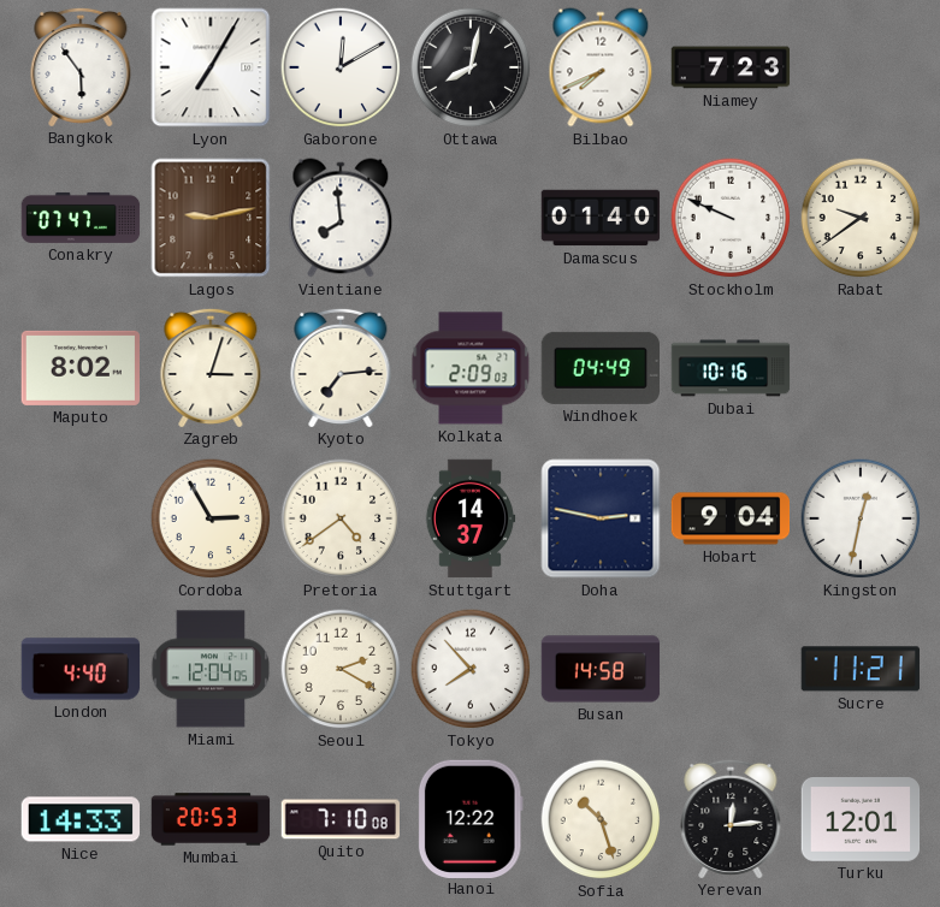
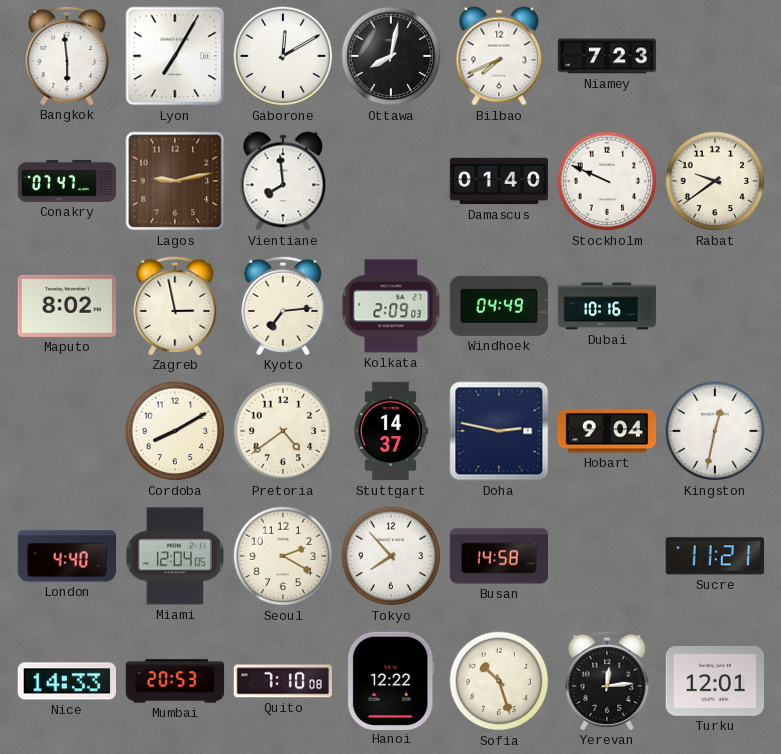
Bangkok: 5:54 -> 5:59
Zagreb: 3:03 -> 2:58
Cordoba: 2:55 -> 8:10
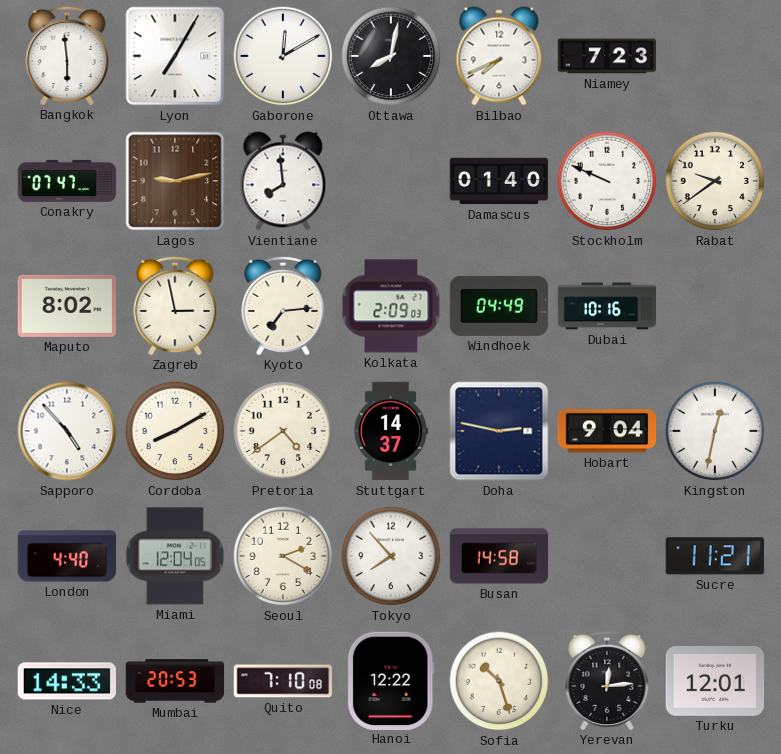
Sapporo: none -> 4:53
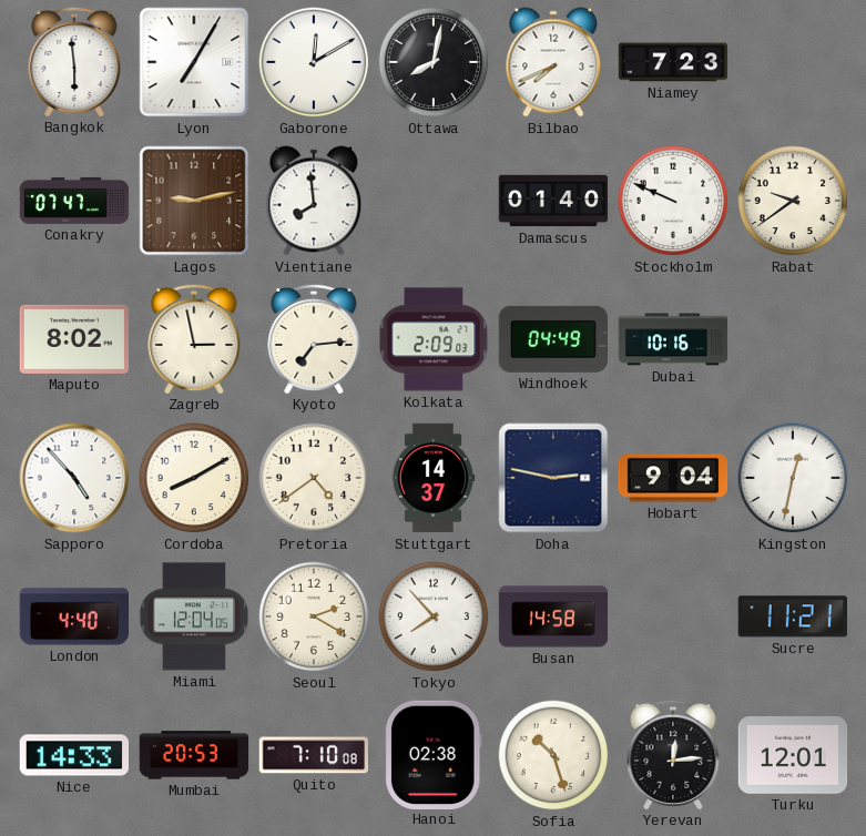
Hanoi: 12:22 -> 02:38
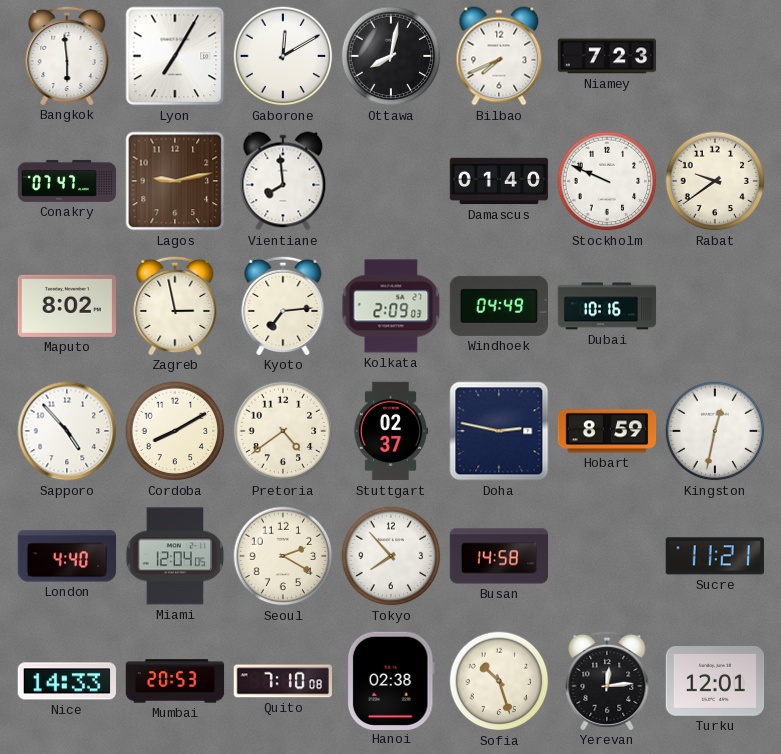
Stuttgart: 14:37 -> 02:37
Hobart: 9:04 -> 8:59
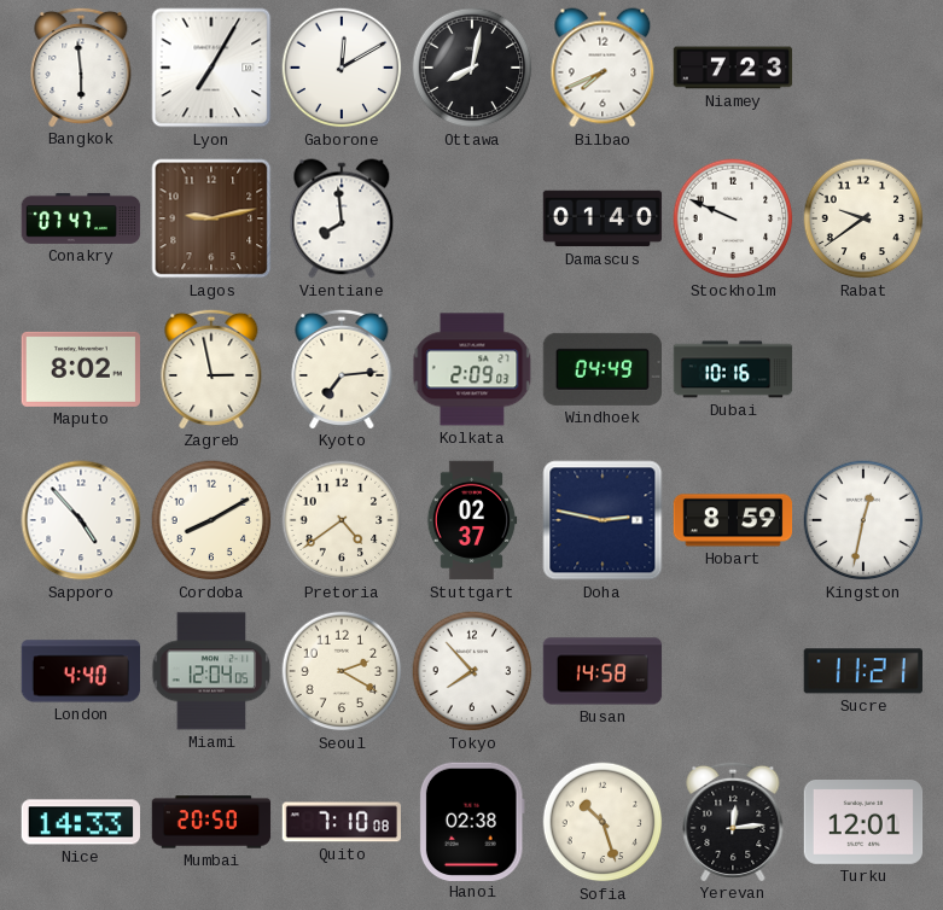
Mumbai: 20:53 -> 20:50
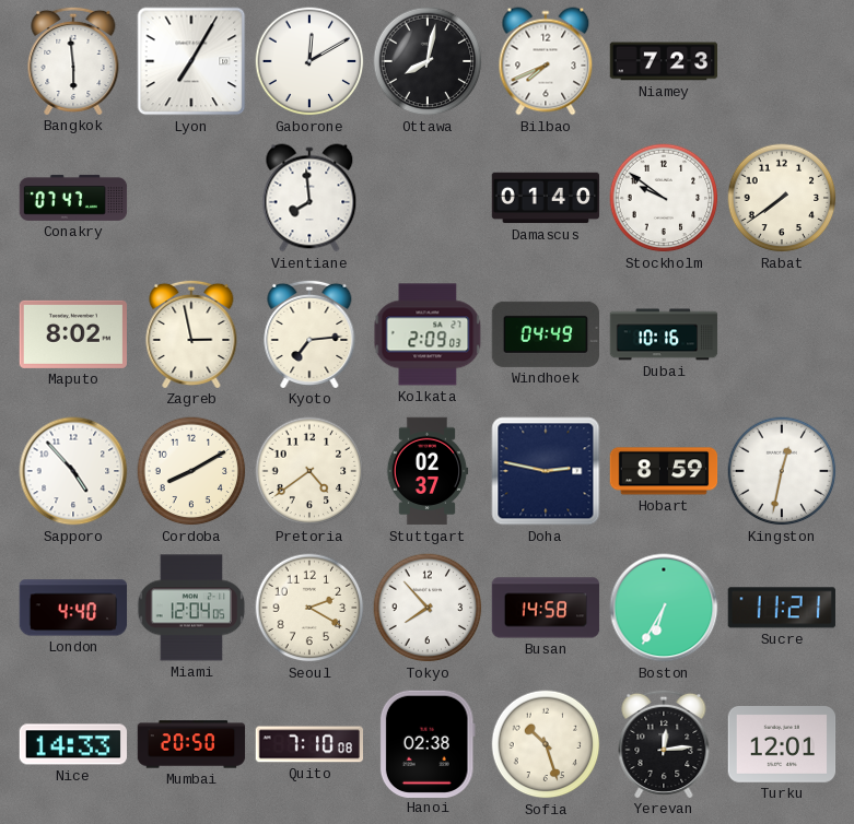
Lagos: 9:13 -> none
Stockholm: 9:49 -> 9:51
Rabat: 9:39 -> 7:39
Boston: none -> 6:35
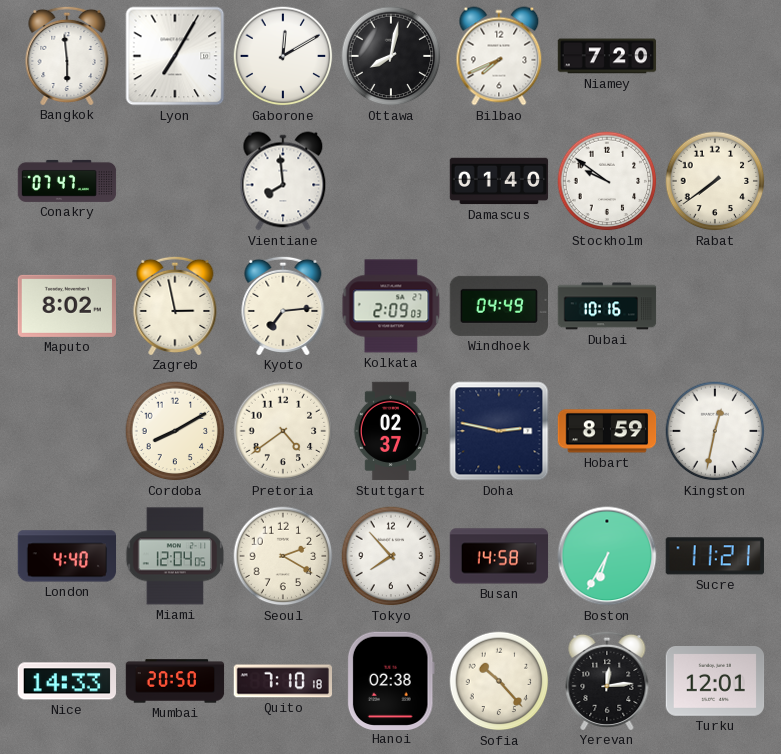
Niamey: 7:23 -> 7:20
Sapporo: 4:53 -> none
Quito: 7:10:08 -> 7:10:18
Sofia: 10:27 -> 10:23
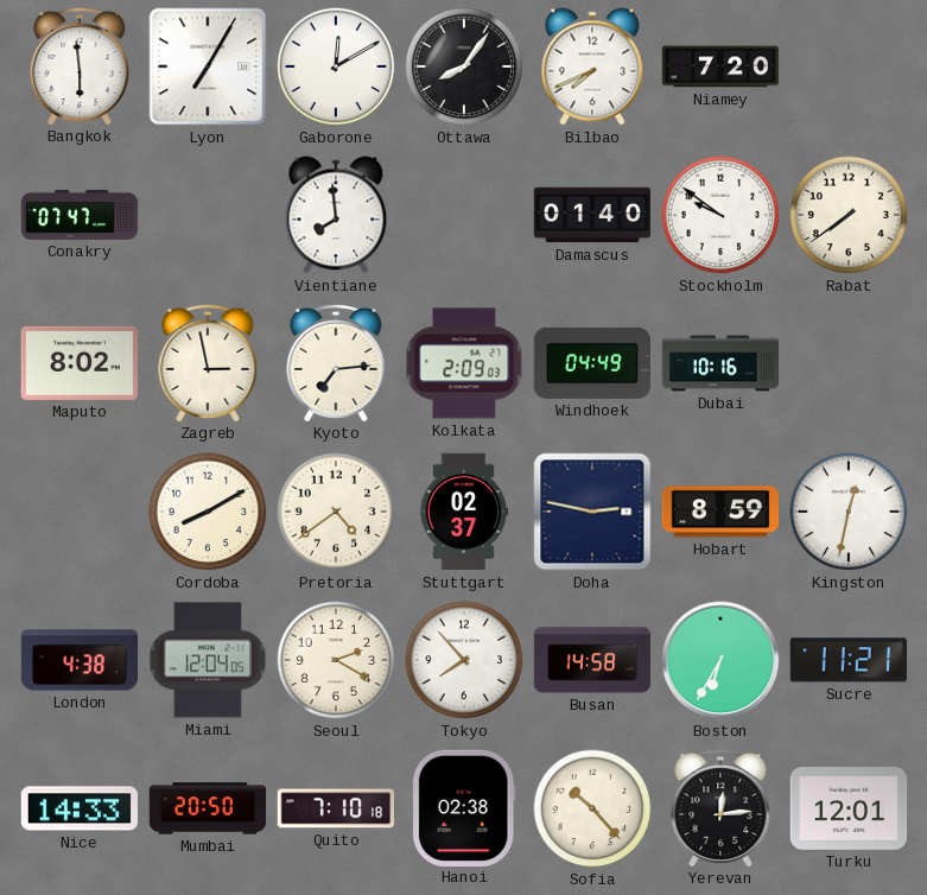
Ottawa: 8:02 -> 8:06
London: 4:40 -> 4:38
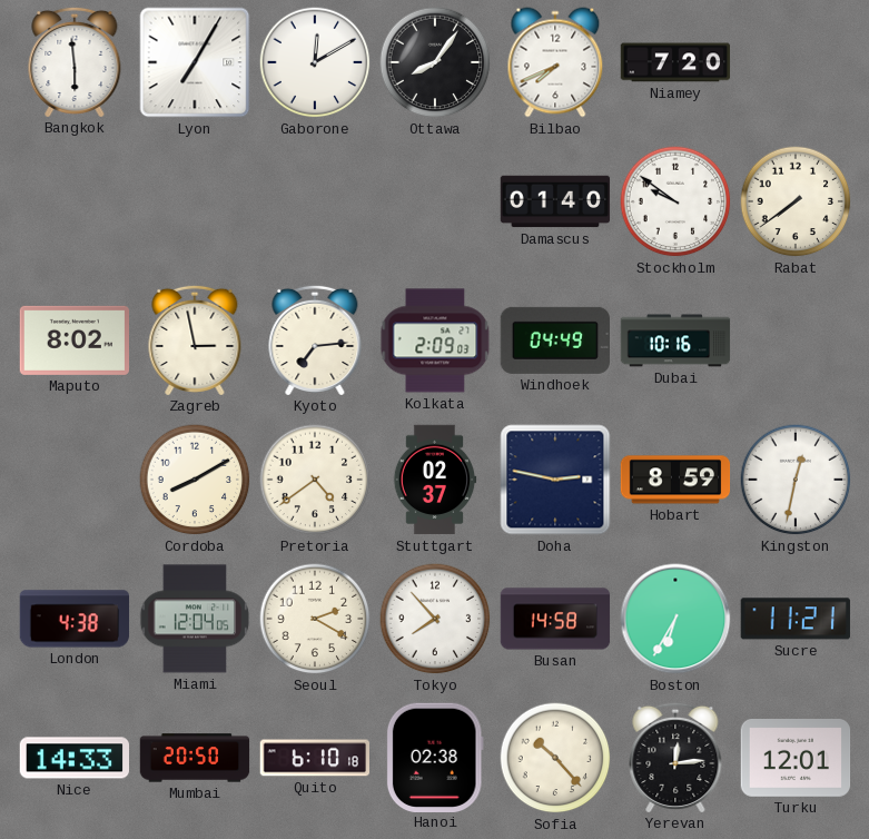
Conakry: 07:47 -> none
Vientiane: 7:59 -> none
Quito: 7:10 -> 6:10
